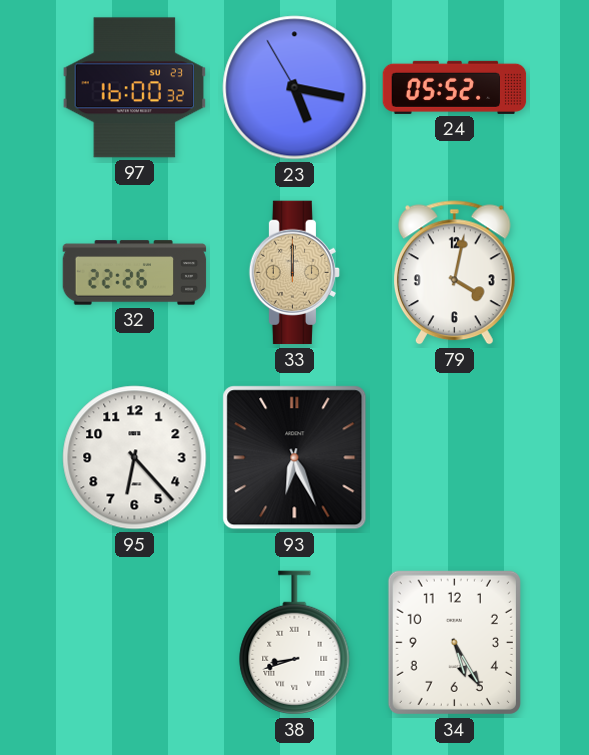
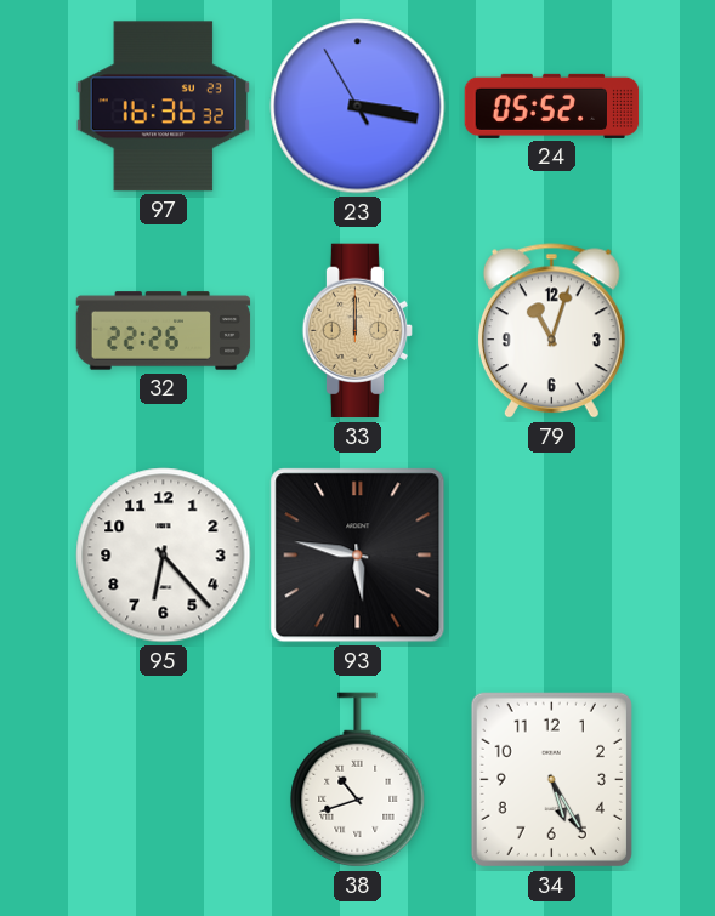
97: 16:00 -> 16:36
23: 5:16 -> 3:16
79: 4:02 -> 11:03
93: 6:26 -> 5:47
38: 8:42 -> 10:42
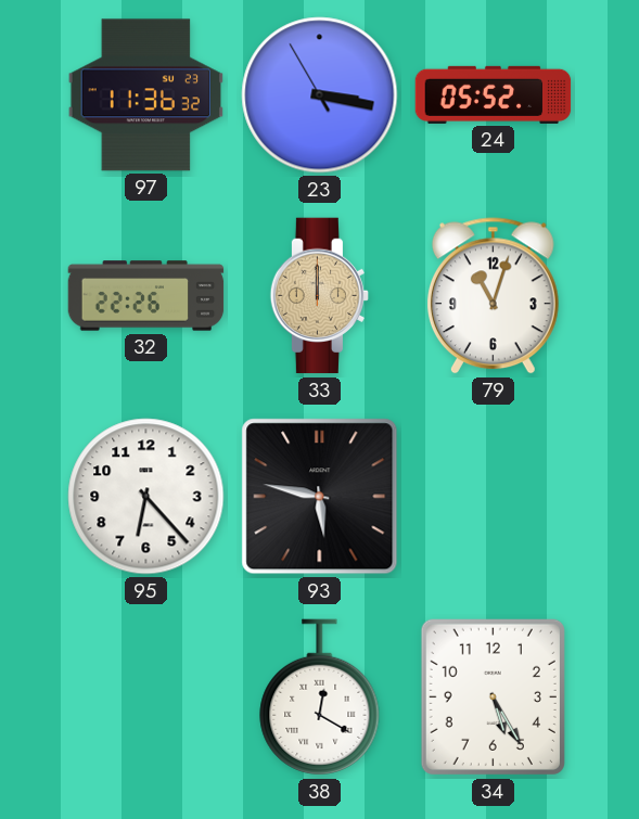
97: 16:36 -> 11:36
38: 10:42 -> 12:20
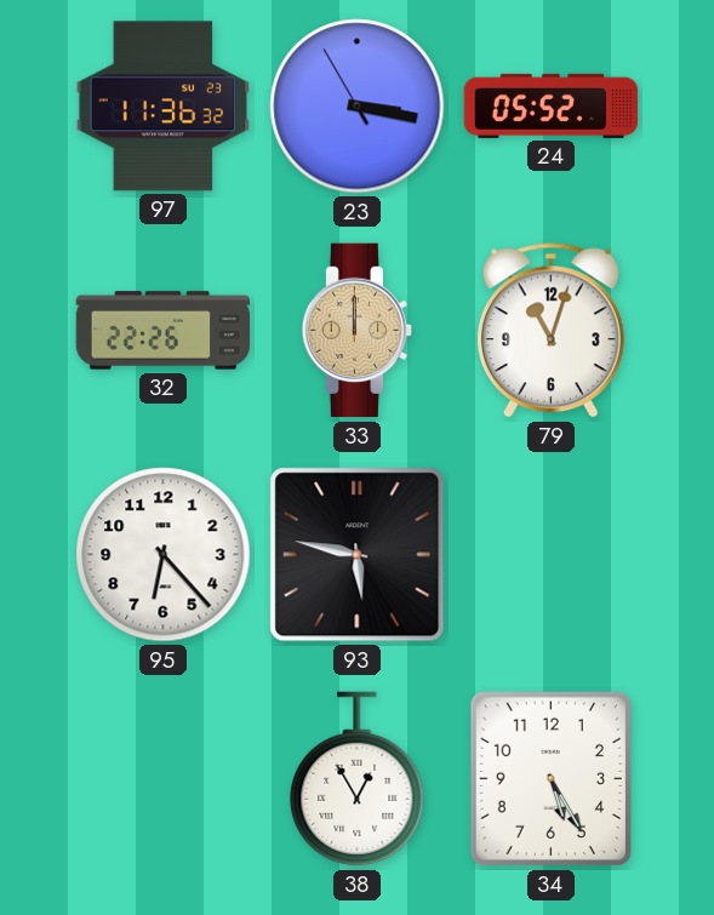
38: 12:20 -> 12:55
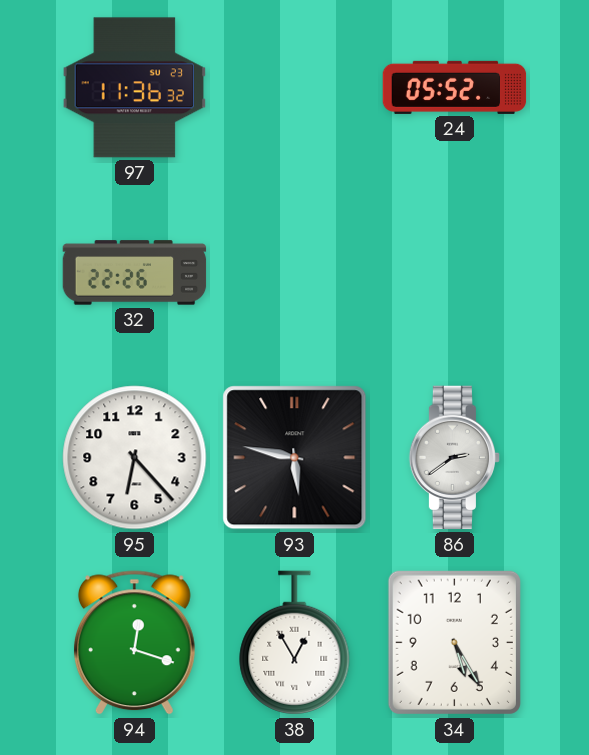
23: 3:16 -> none
33: 12:00 -> none
79: 11:03 -> none
86: none -> 2:39
94: none -> 12:18
